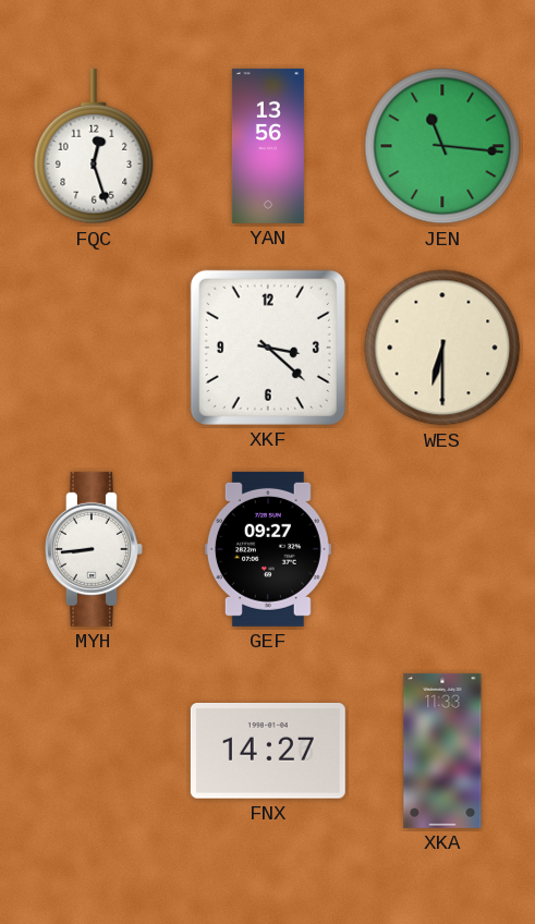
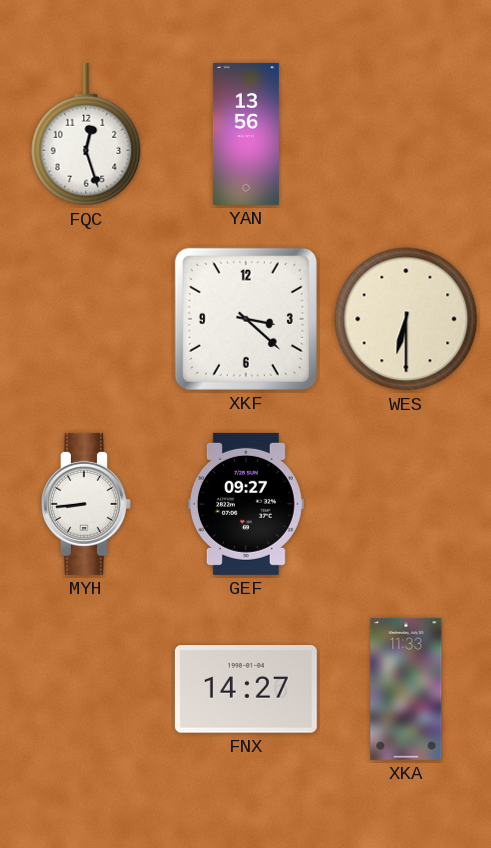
JEN: 11:16 -> none
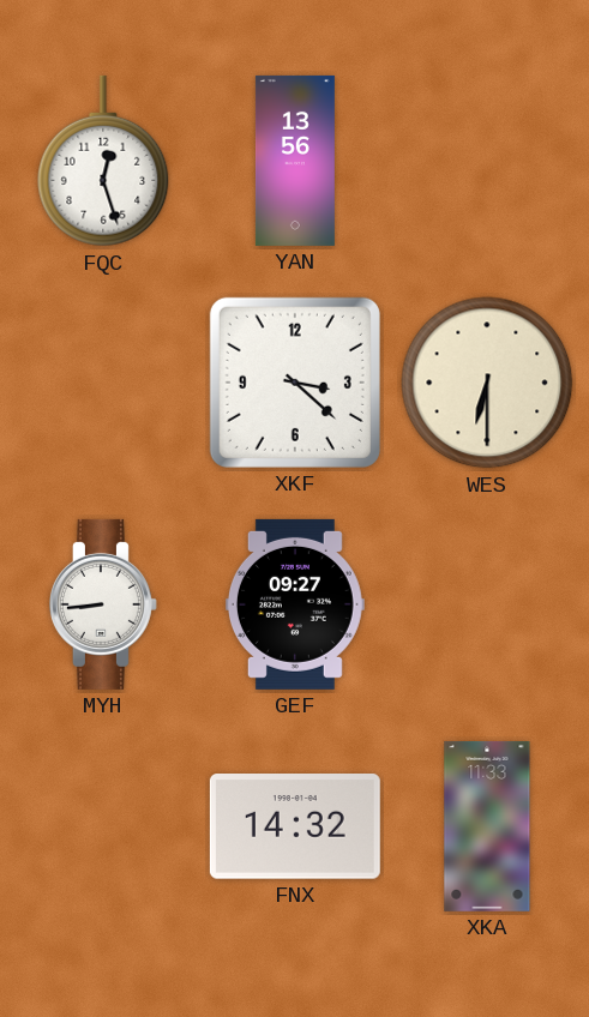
FNX: 14:27 -> 14:32
